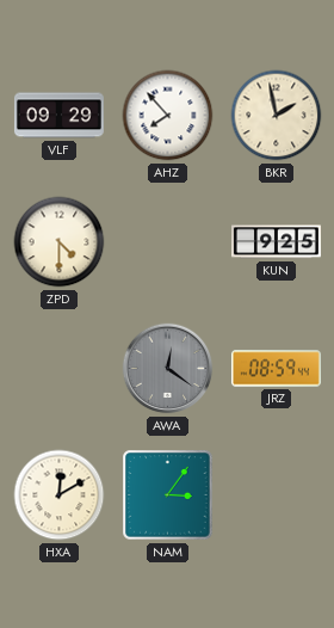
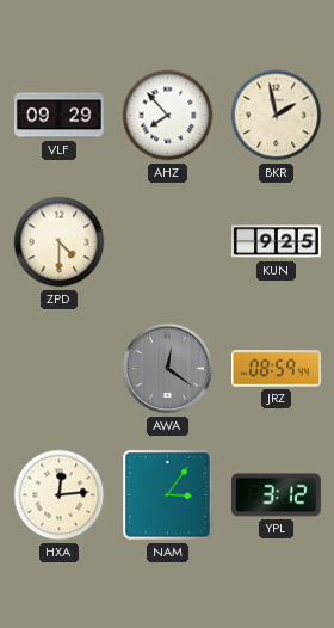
HXA: 12:10 -> 12:14
YPL: none -> 3:12
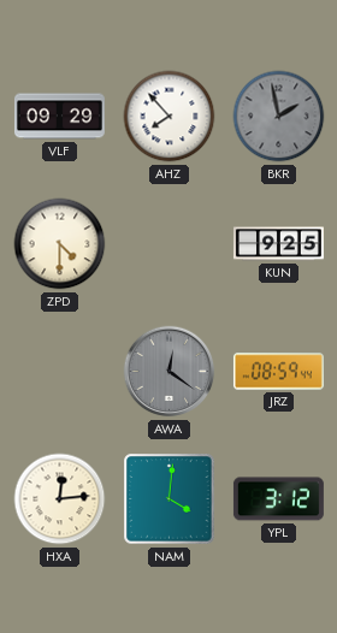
BKR dial: cream -> grey
NAM: 3:06 -> 4:01
